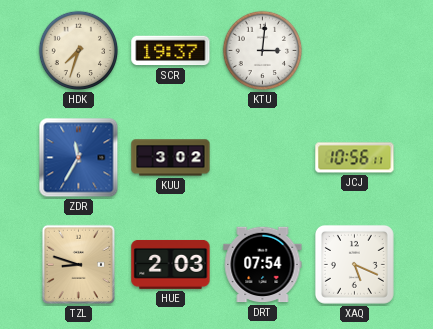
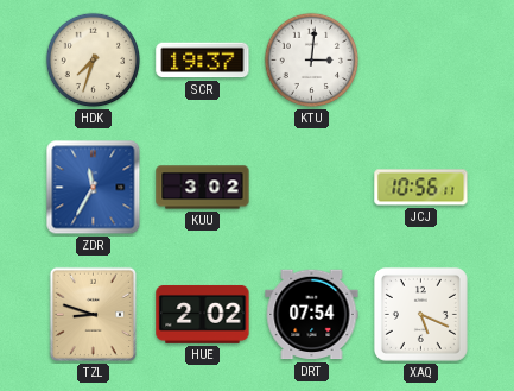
HUE: 2:03 -> 2:02
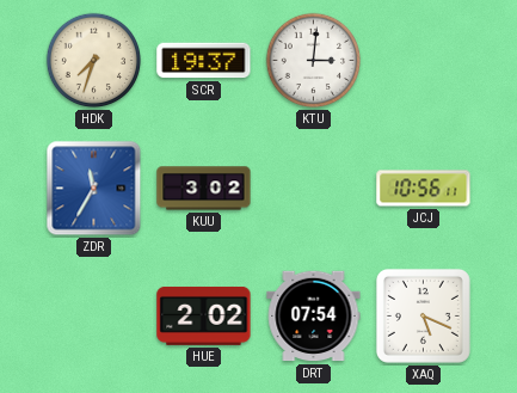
TZL: 8:48 -> none
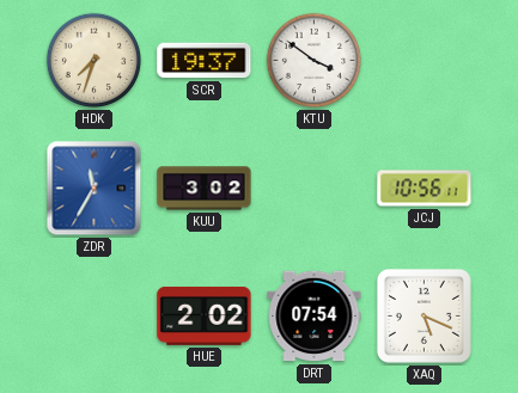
KTU: 3:01 -> 3:51
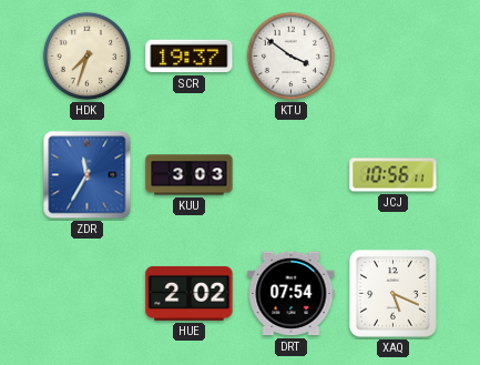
KUU: 3:02 -> 3:03
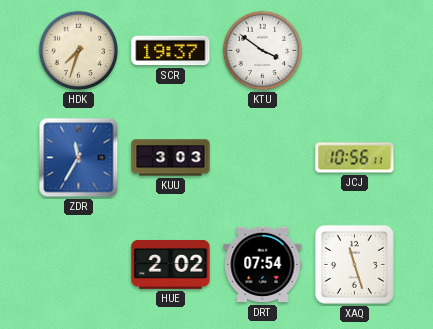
XAQ: 5:19 -> 11:27
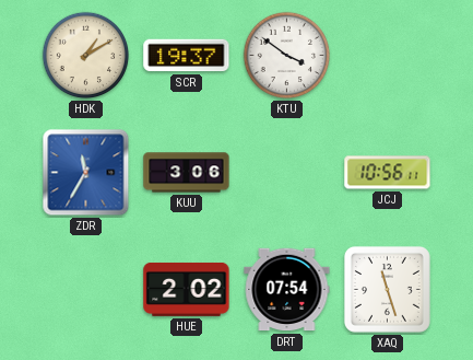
HDK: 7:33 -> 1:10
KUU: 3:03 -> 3:06
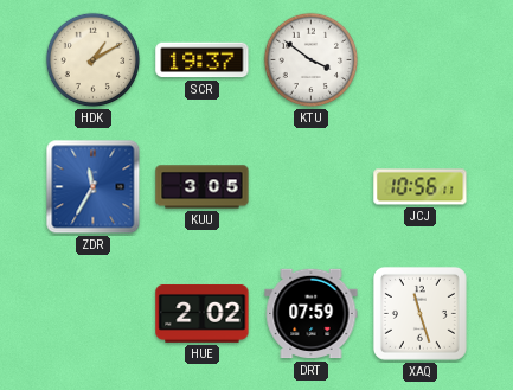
KUU: 3:06 -> 3:05
DRT: 07:54 -> 07:59
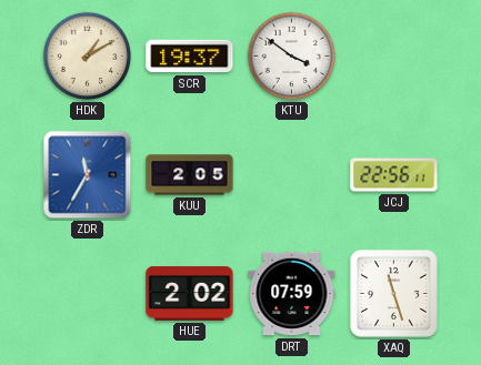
KUU: 3:05 -> 2:05
JCJ: 10:56 -> 22:56
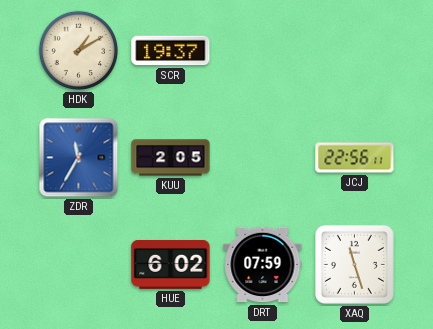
KTU: 3:51 -> none
HUE: 2:02 -> 6:02
